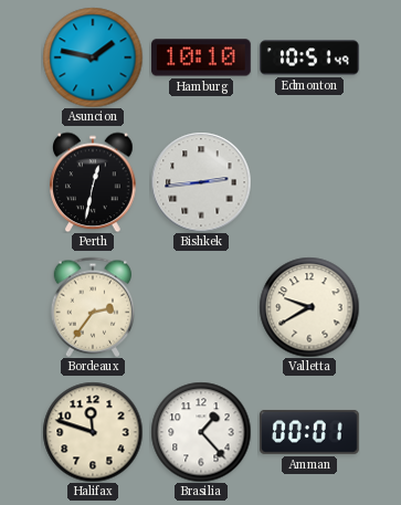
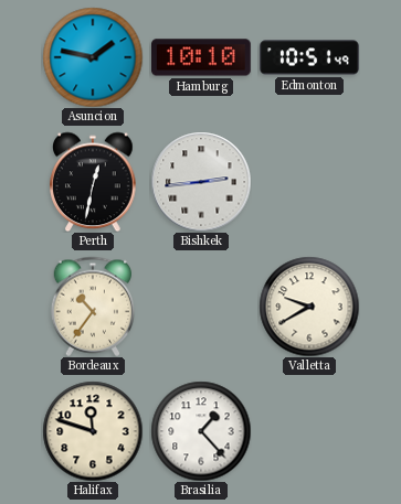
Bordeaux: 2:36 -> 10:36
Amman: 00:01 -> none
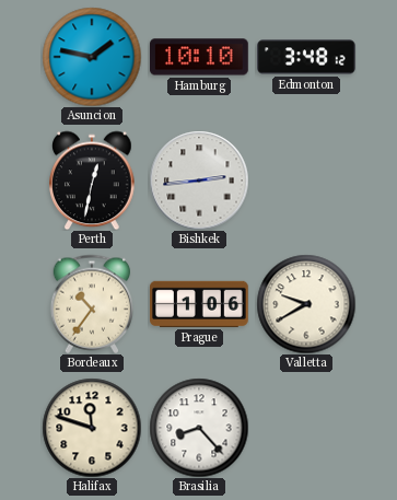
Edmonton: 10:51 -> 3:48
Prague: none -> 1:06
Brasilia: 1:23 -> 8:23
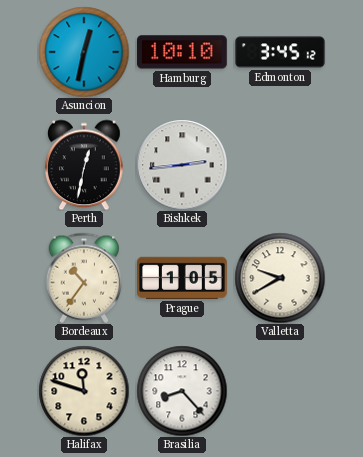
Asuncion: 1:47 -> 12:32
Edmonton: 3:48 -> 3:45
Prague: 1:06 -> 1:05
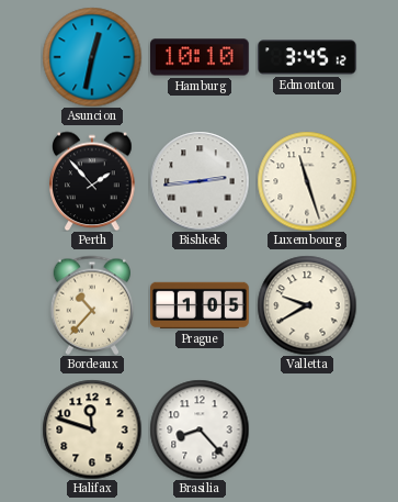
Perth: 12:32 -> 1:53
Luxembourg: none -> 11:27
Bordeaux: 10:36 -> 10:37
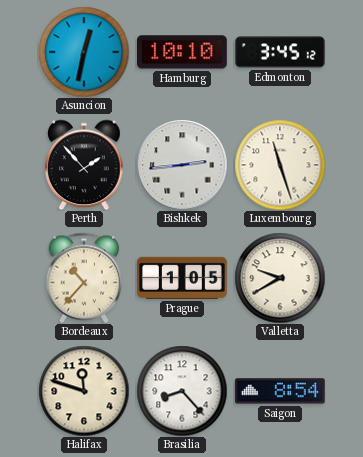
Saigon: none -> 8:54
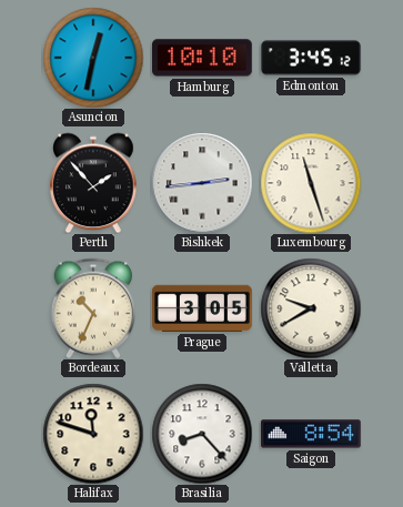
Bordeaux: 10:37 -> 10:34
Prague: 1:05 -> 3:05
